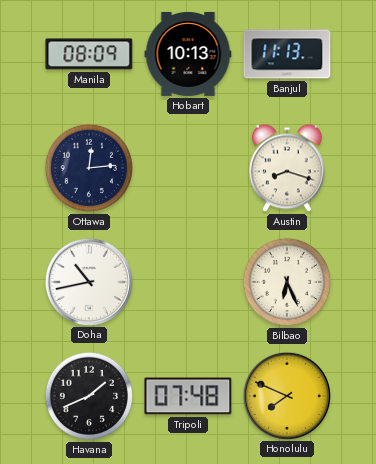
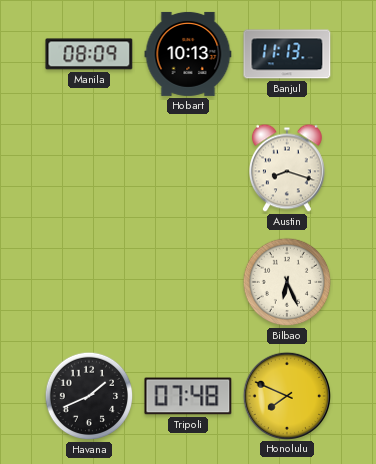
Ottawa: 12:14 -> none
Doha: 10:43 -> none
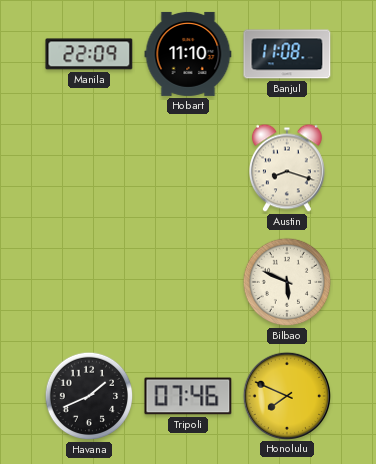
Manila: 08:09 -> 22:09
Hobart: 10:13 -> 11:10
Banjul: 11:13 -> 11:08
Bilbao: 6:26 -> 5:49
Tripoli: 07:48 -> 07:46
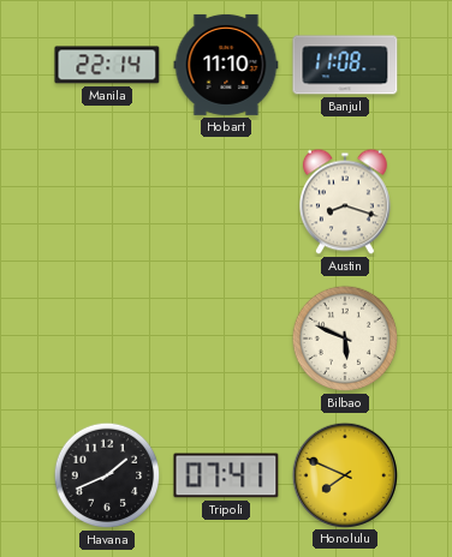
Manila: 22:09 -> 22:14
Tripoli: 07:46 -> 07:41
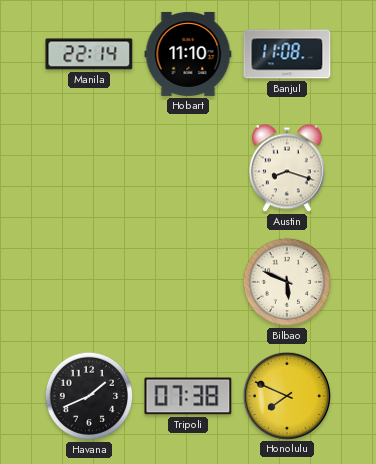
Tripoli: 07:41 -> 07:38
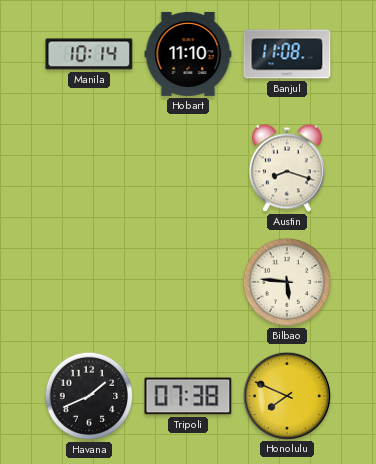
Manila: 22:14 -> 10:14
Bilbao: 5:49 -> 5:46
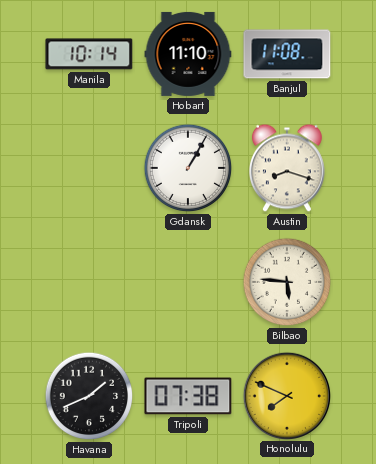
Gdansk: none -> 1:05
